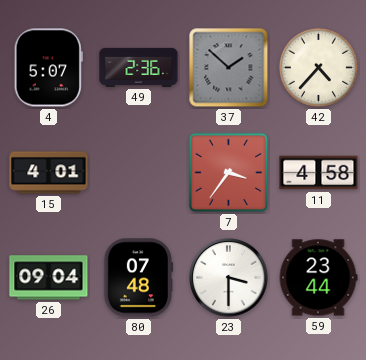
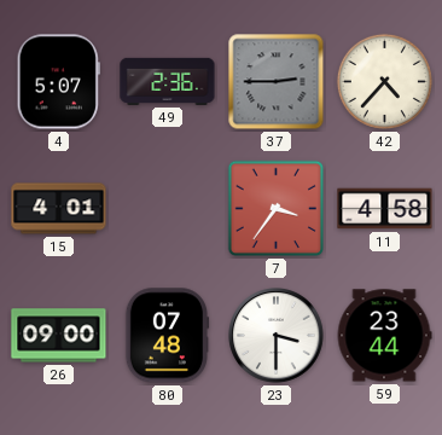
37: 1:52 -> 2:45
26: 09:04 -> 09:00
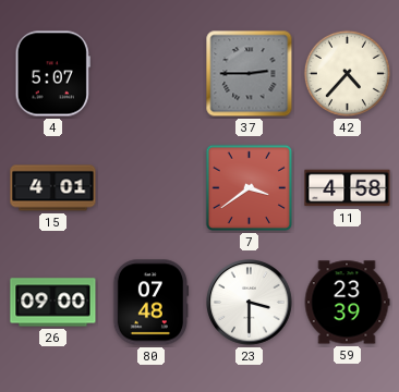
49: 2:36 -> none
7: 3:36 -> 3:39
59: 23:44 -> 23:39
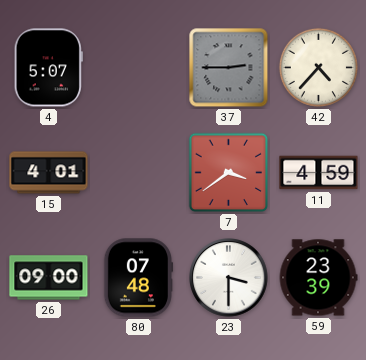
11: 4:58 -> 4:59
